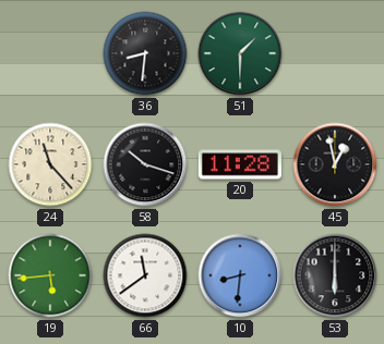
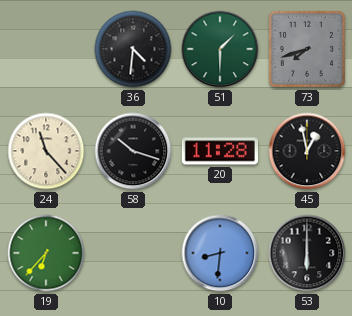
36: 8:31 -> 4:31
73: none -> 7:42
19: 5:44 -> 6:37
66: 11:39 -> none
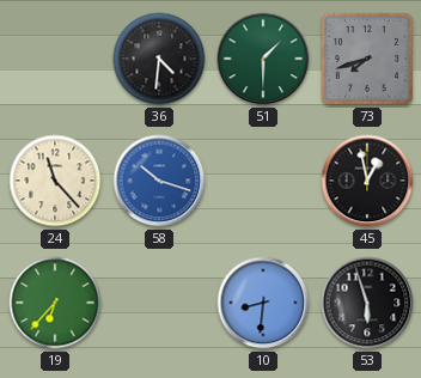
58 dial: black -> blue
20: 11:28 -> none
53: 6:00 -> 5:57
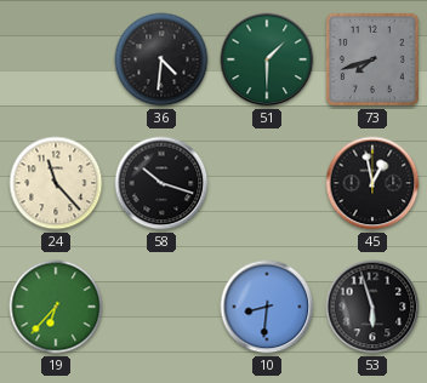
58 dial: blue -> black
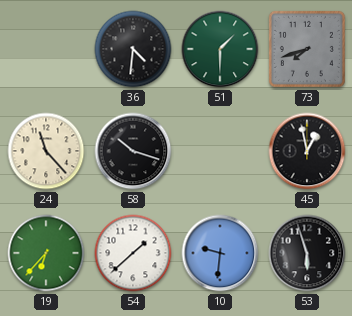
54: none -> 1:38
10: 8:31 -> 9:31
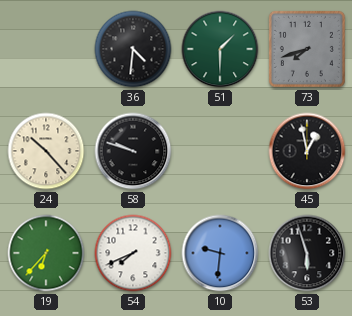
24: 11:23 -> 10:23
58: 10:18 -> 9:48
54: 1:38 -> 7:41
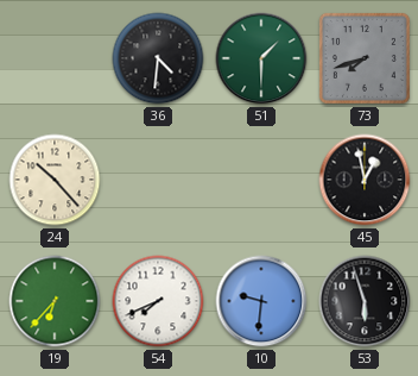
58: 9:48 -> none
